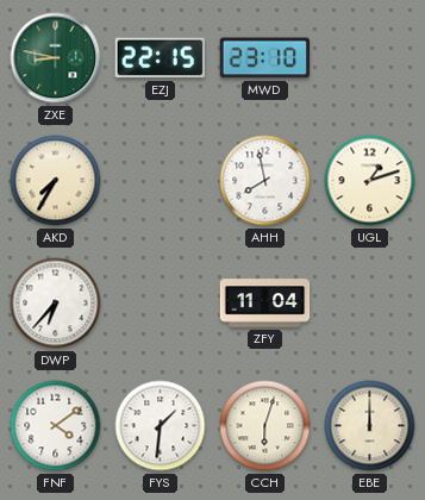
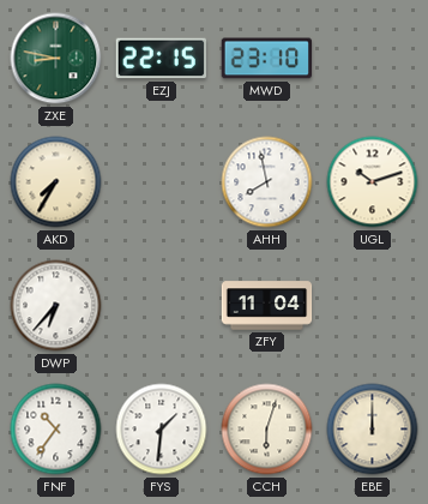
UGL: 1:12 -> 10:12
FNF: 4:09 -> 10:36
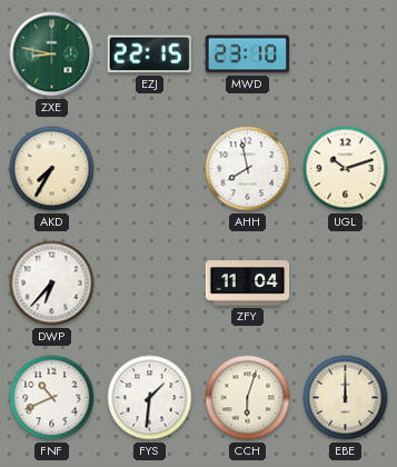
FNF: 10:36 -> 10:41
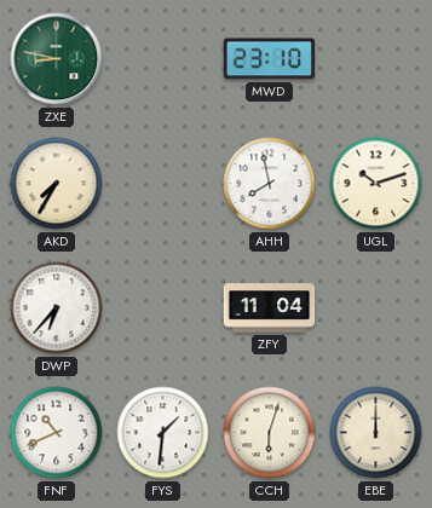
EZJ: 22:15 -> none
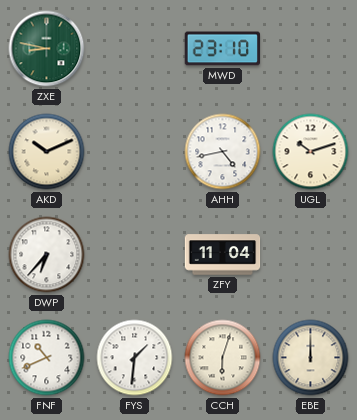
AKD: 7:35 -> 10:11
AHH: 7:58 -> 4:43
